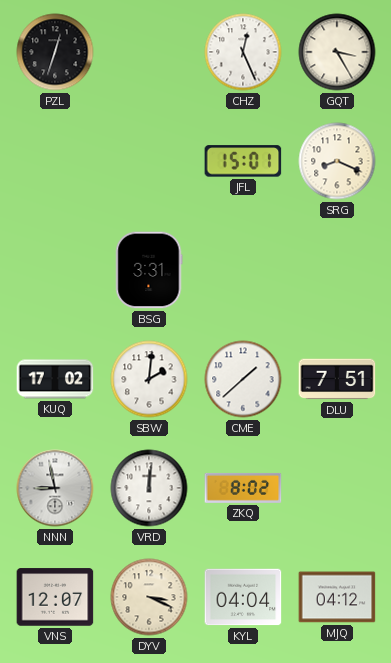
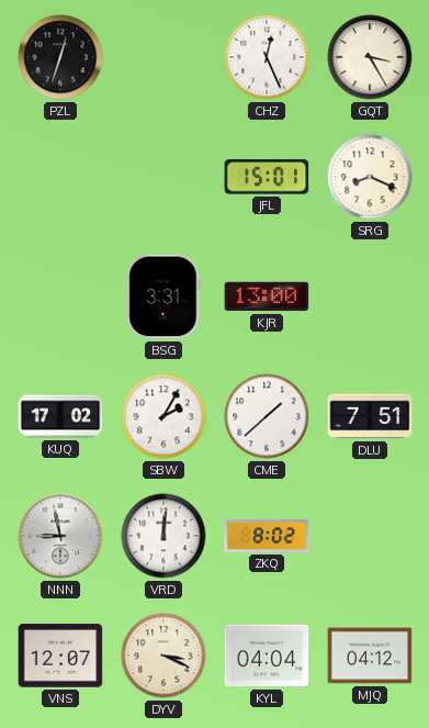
KJR: none -> 13:00
SBW: 2:01 -> 2:05
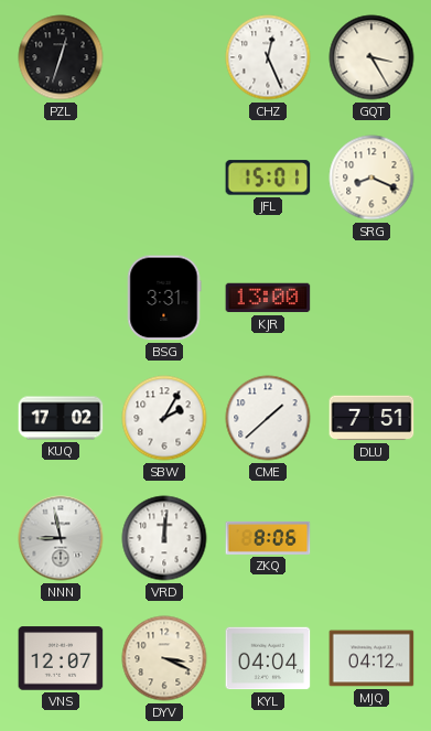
ZKQ: 8:02 -> 8:06
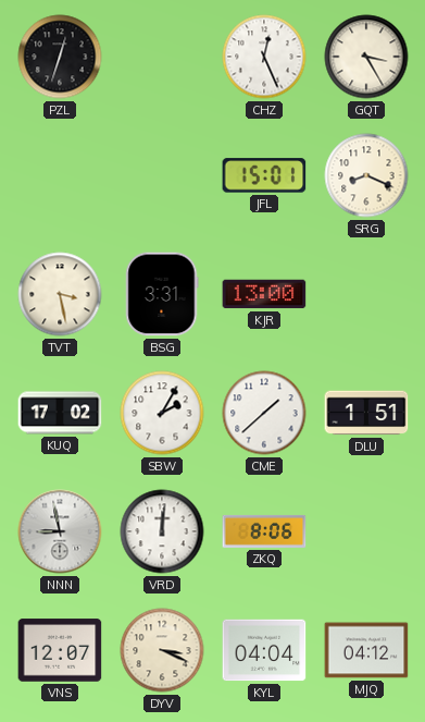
TVT: none -> 3:28
DLU: 7:51 -> 1:51
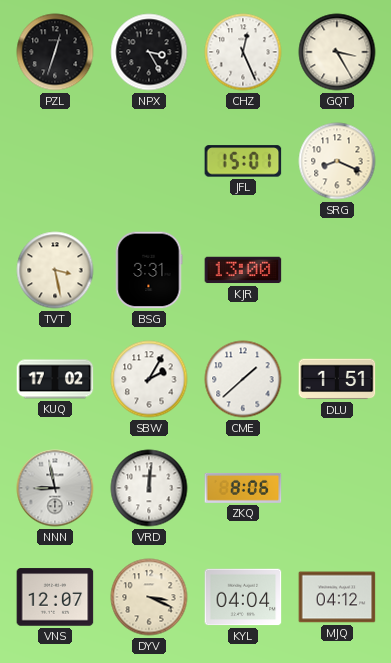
NPX: none -> 3:25
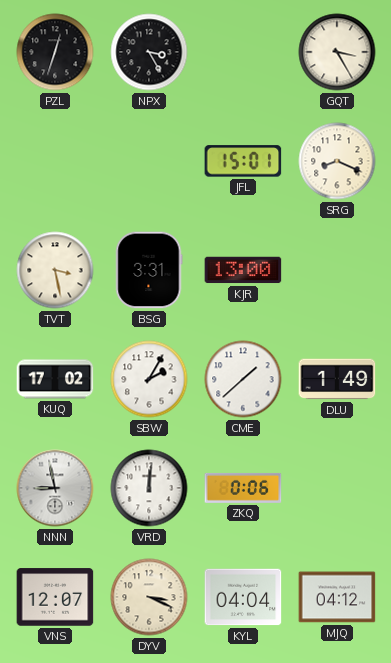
CHZ: 12:26 -> none
DLU: 1:51 -> 1:49
ZKQ: 8:06 -> 0:06
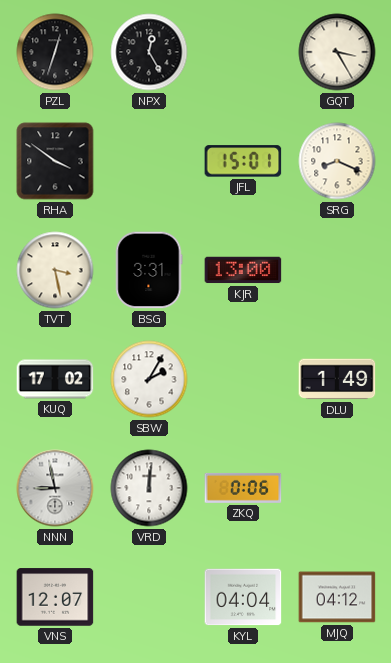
NPX: 3:25 -> 12:25
RHA: none -> 3:51
CME: 1:38 -> none
DYV: 3:19 -> none
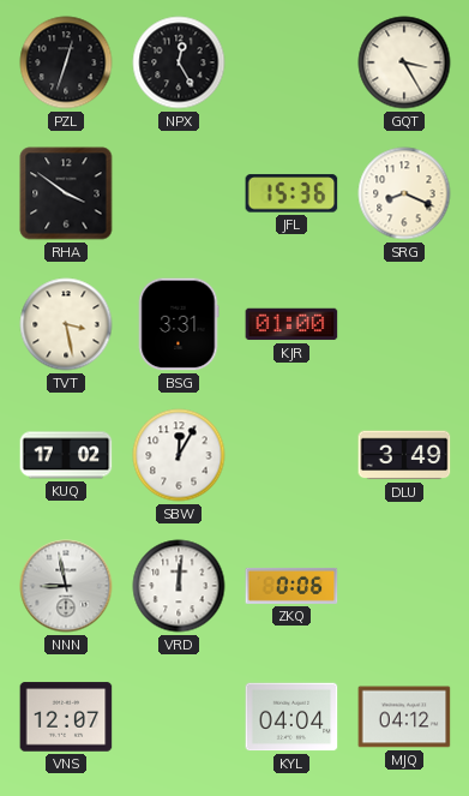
JFL: 15:01 -> 15:36
KJR: 13:00 -> 01:00
SBW: 2:05 -> 12:05
DLU: 1:49 -> 3:49
